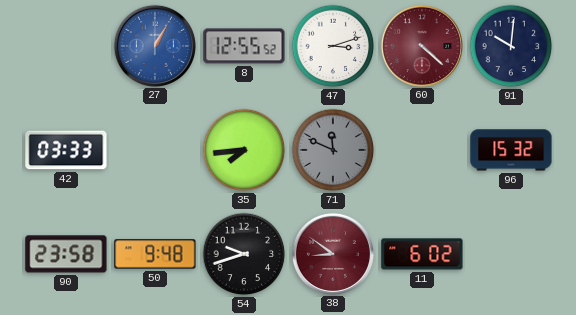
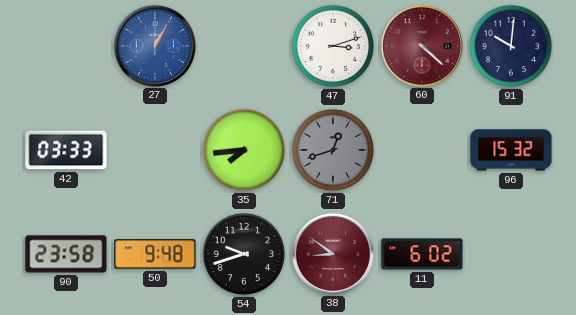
8: 12:55 -> none
71: 11:49 -> 12:42
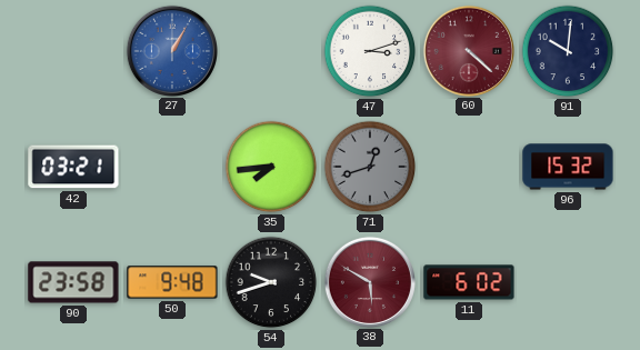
42: 03:33 -> 03:21
38: 8:51 -> 5:50
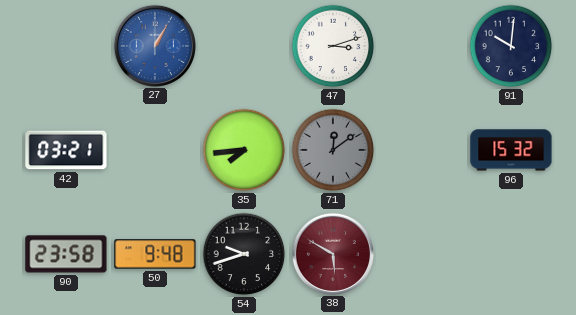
60: 4:22 -> none
71: 12:42 -> 12:09
11: 6:02 -> none
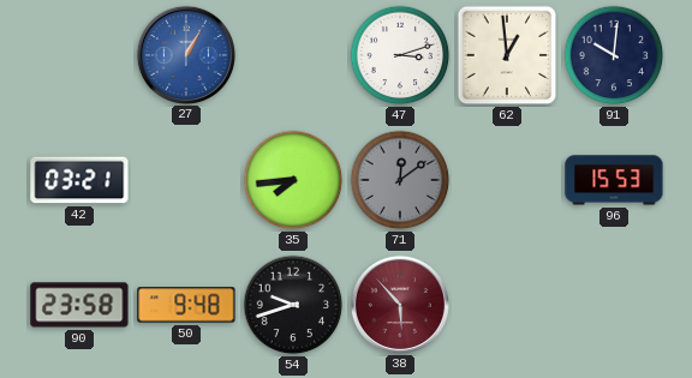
62: none -> 12:59
96: 15:32 -> 15:53
38: 5:50 -> 5:53
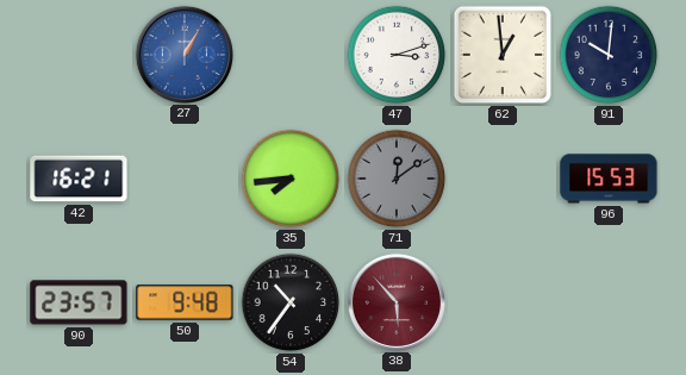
42: 03:21 -> 16:21
90: 23:58 -> 23:57
54: 9:42 -> 10:36
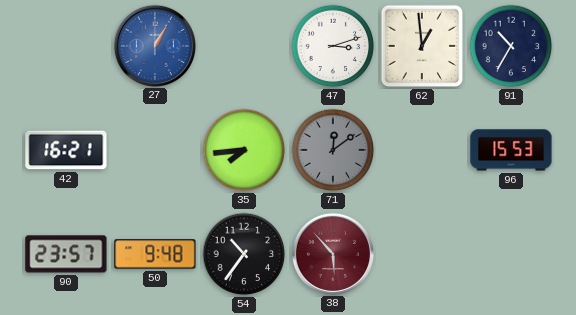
91: 10:01 -> 10:35
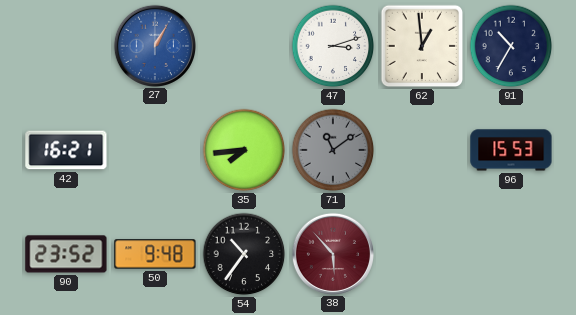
71: 12:09 -> 11:09
90: 23:57 -> 23:52
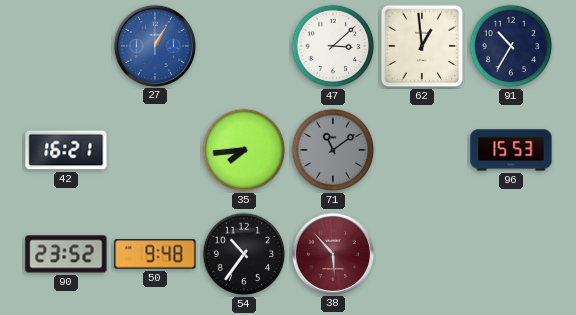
47: 3:12 -> 3:08
